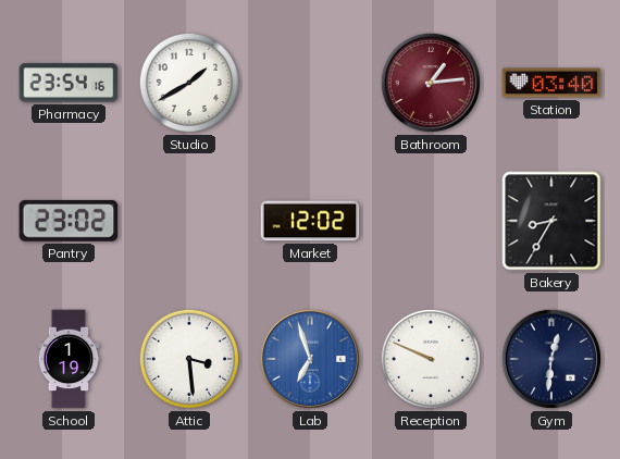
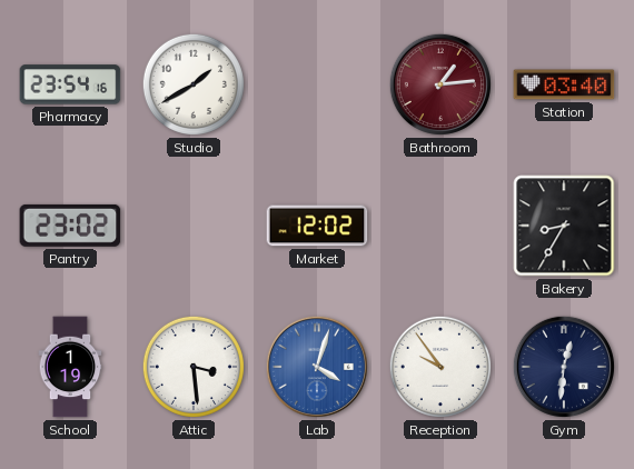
Lab: 6:57 -> 4:03
Reception: 9:49 -> 9:54
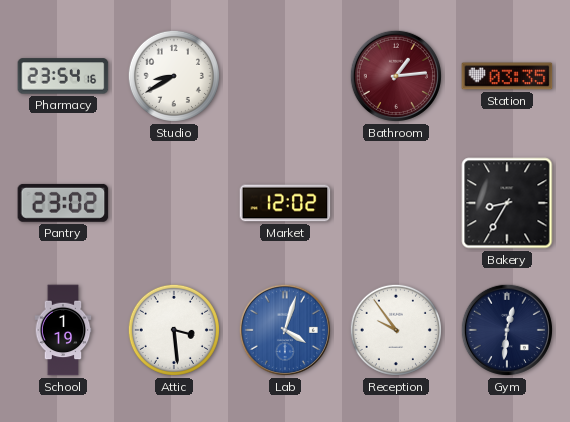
Studio: 1:40 -> 8:40
Station: 03:40 -> 03:35
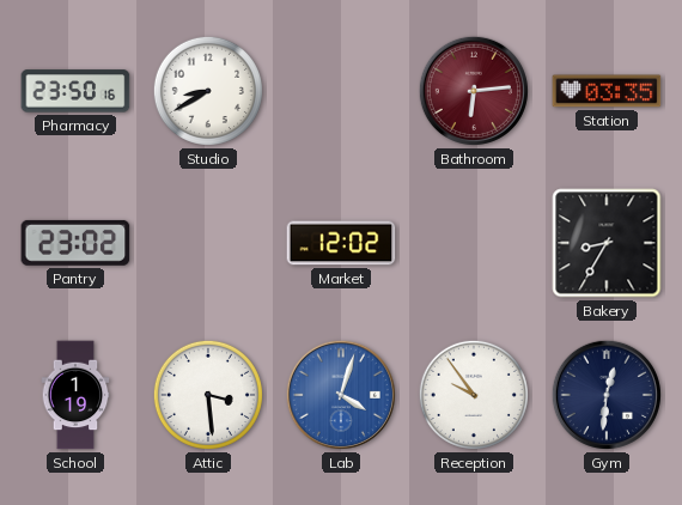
Pharmacy: 23:54 -> 23:50
Bathroom: 1:14 -> 6:14
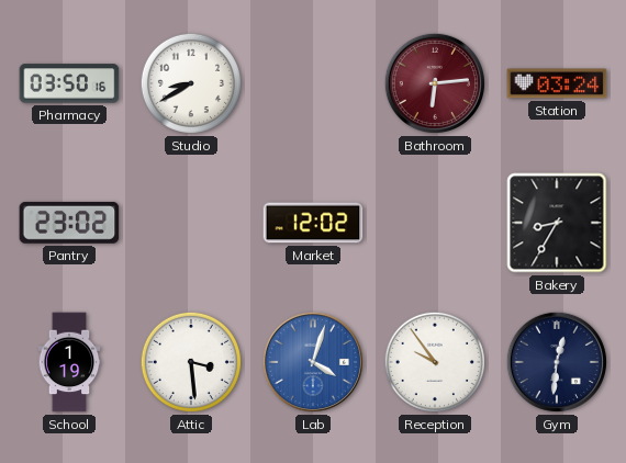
Pharmacy: 23:50 -> 03:50
Station: 03:35 -> 03:24
